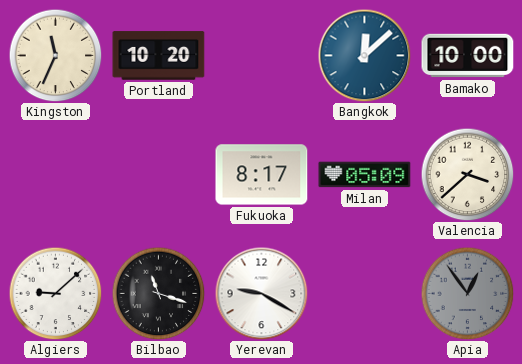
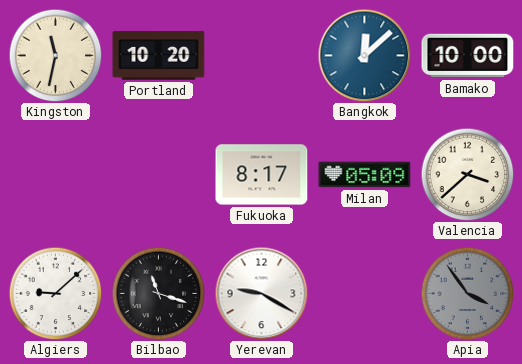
Kingston: 11:34 -> 11:32
Apia: 12:54 -> 3:54
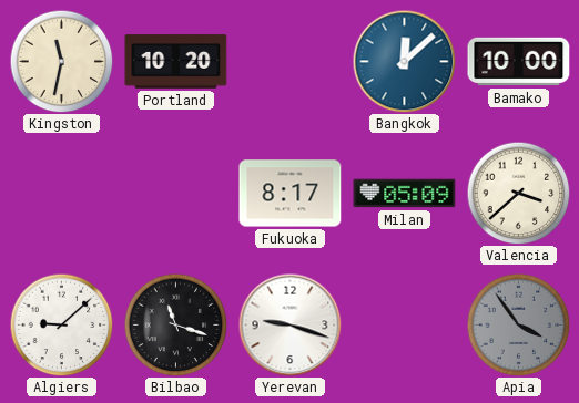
Yerevan: 9:20 -> 9:18
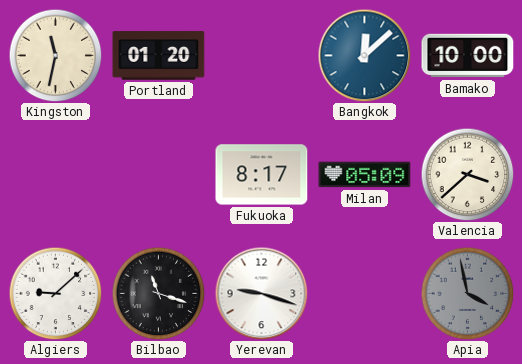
Portland: 10:20 -> 01:20
Apia: 3:54 -> 3:58
